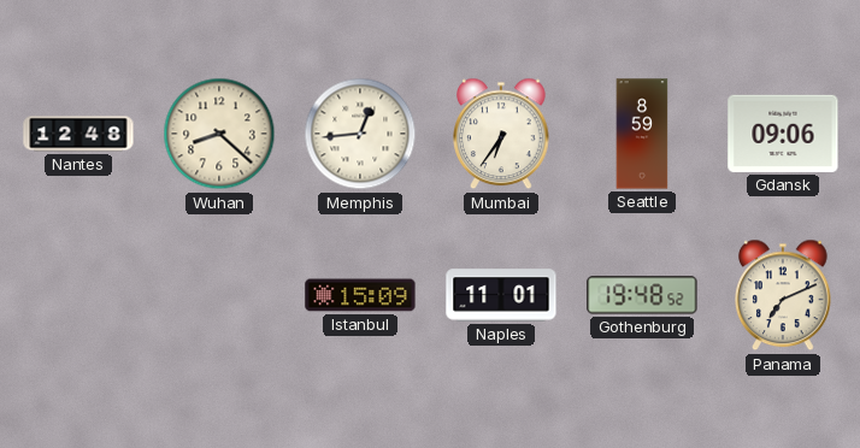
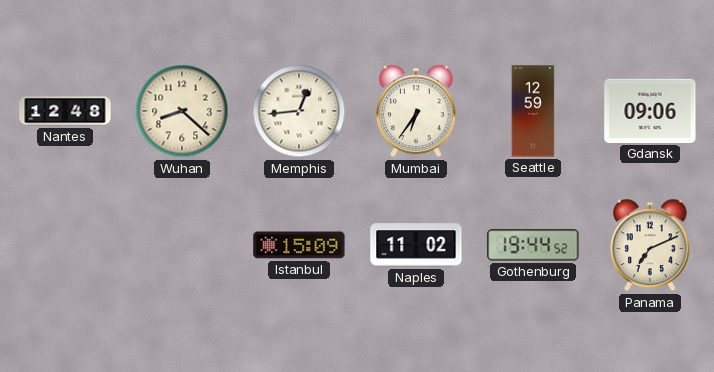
Seattle: 8:59 -> 12:59
Naples: 11:01 -> 11:02
Gothenburg: 19:48 -> 19:44
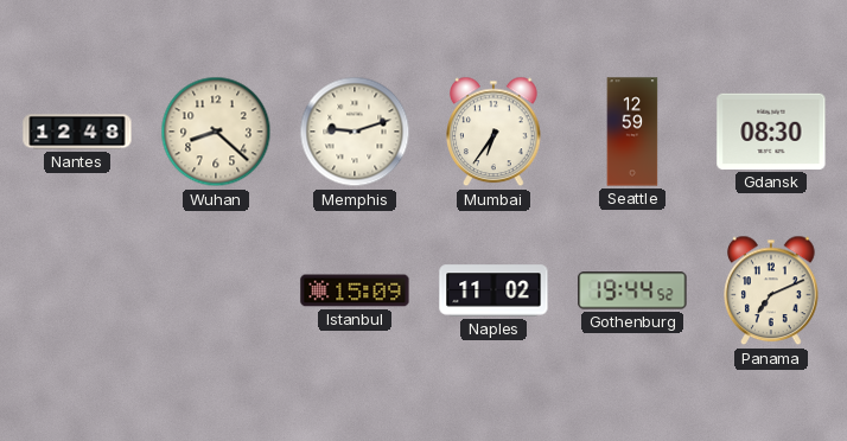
Memphis: 12:44 -> 9:12
Gdansk: 09:06 -> 08:30
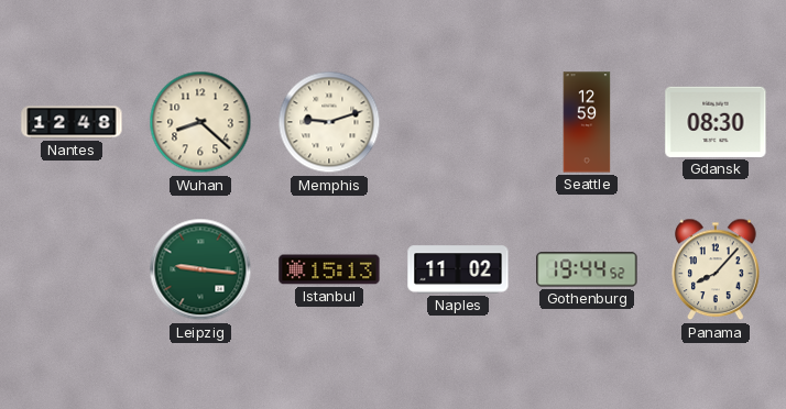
Mumbai: 6:36 -> none
Leipzig: none -> 9:16
Istanbul: 15:09 -> 15:13
Panama: 7:11 -> 8:07
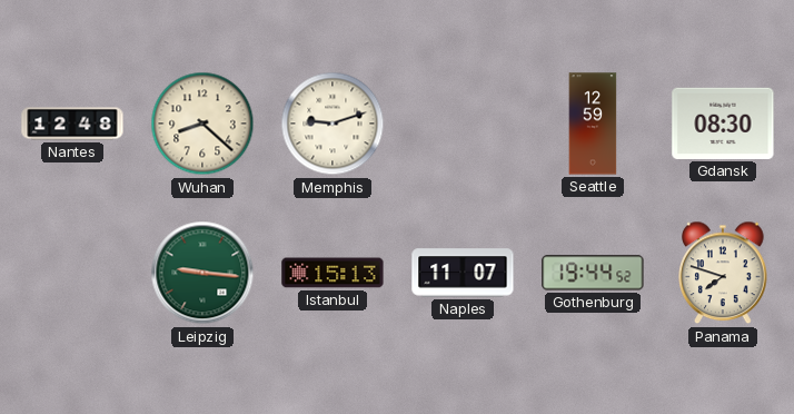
Naples: 11:02 -> 11:07
Panama: 8:07 -> 7:48
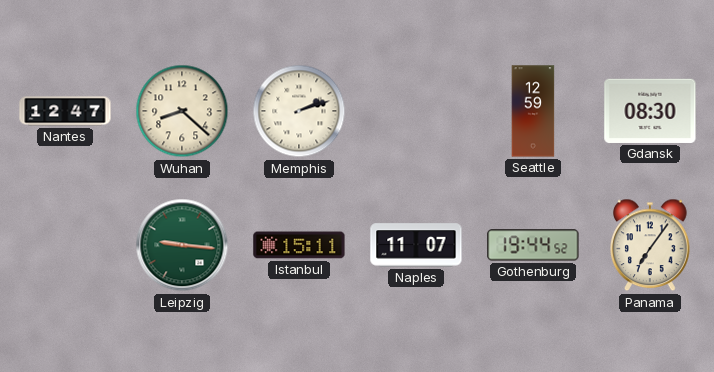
Nantes: 12:48 -> 12:47
Memphis: 9:12 -> 2:12
Istanbul: 15:13 -> 15:11
Panama: 7:48 -> 7:06
